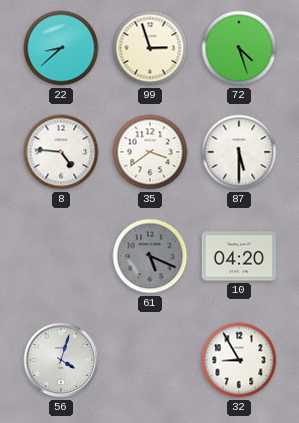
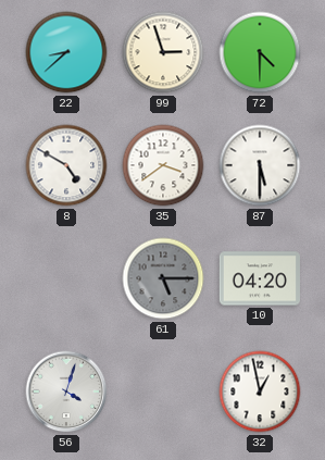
72: 4:27 -> 4:30
8: 4:46 -> 4:50
61: 5:19 -> 5:15
32: 8:55 -> 12:58
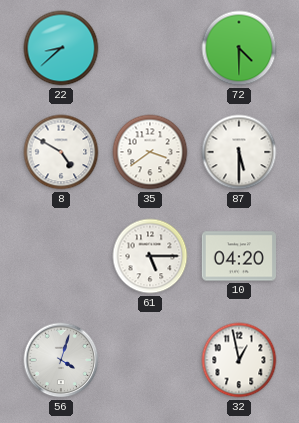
99: 2:57 -> none
61 dial: grey -> white
